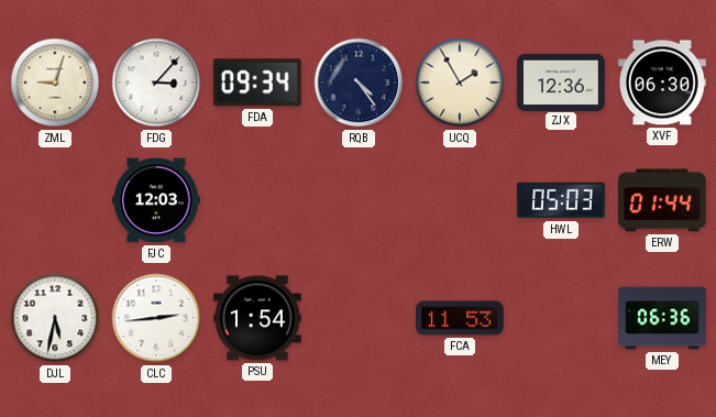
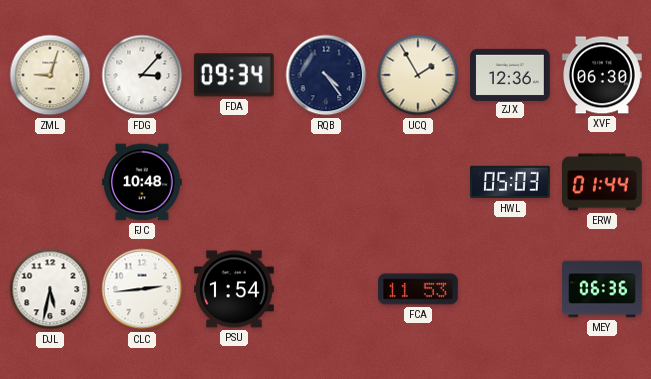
FJC: 12:03 -> 10:48
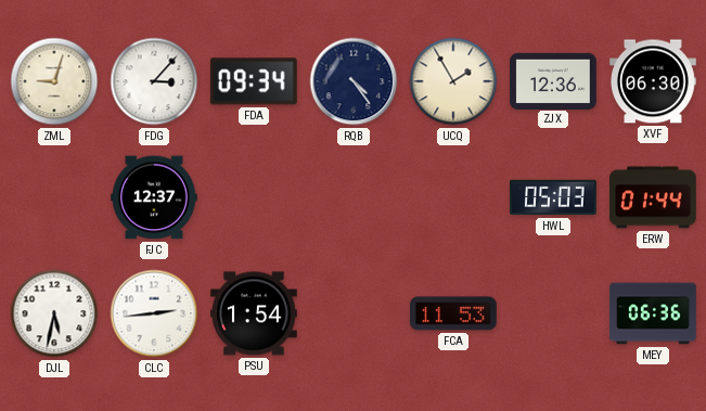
FJC: 10:48 -> 12:37
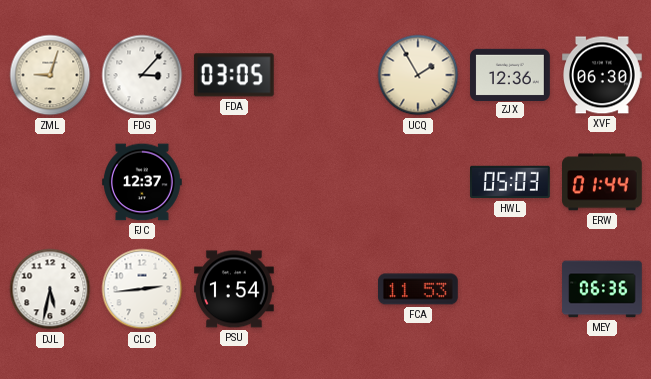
FDA: 09:34 -> 03:05
RQB: 4:24 -> none
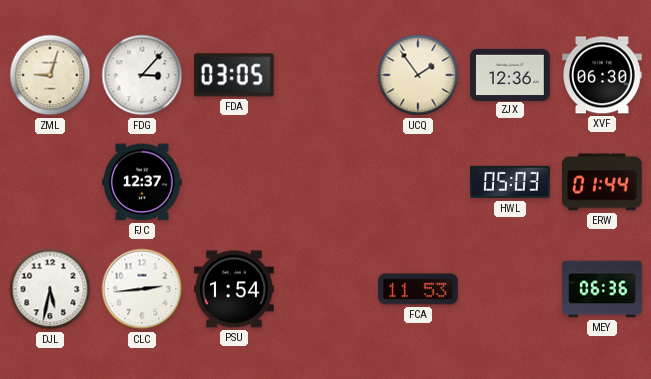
UCQ: 1:55 -> 1:54
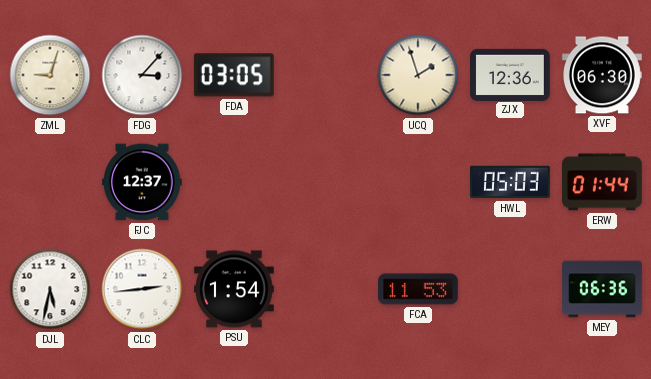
UCQ: 1:54 -> 1:57
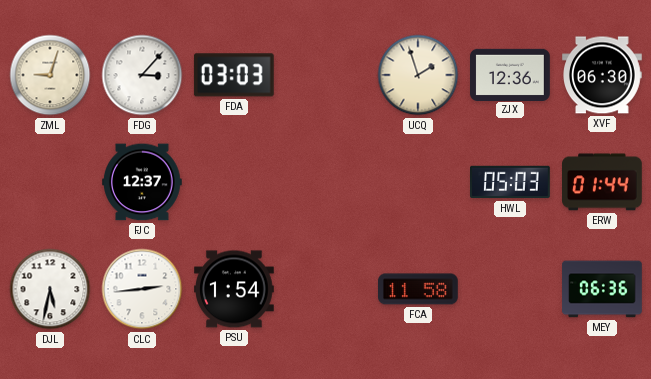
FDA: 03:05 -> 03:03
FCA: 11:53 -> 11:58
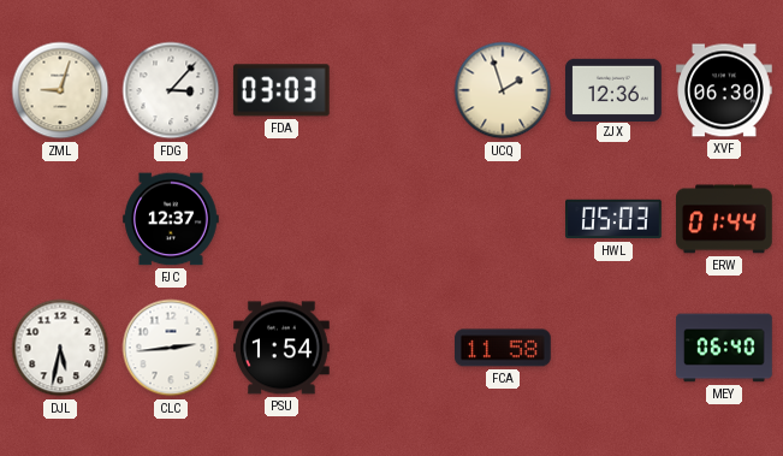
MEY: 06:36 -> 06:40
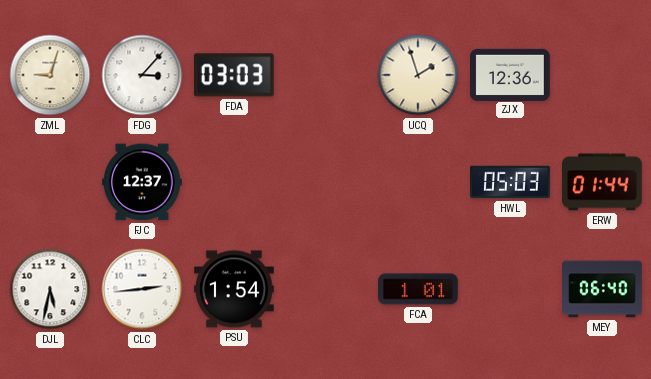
XVF: 06:30 -> none
FCA: 11:58 -> 1:01
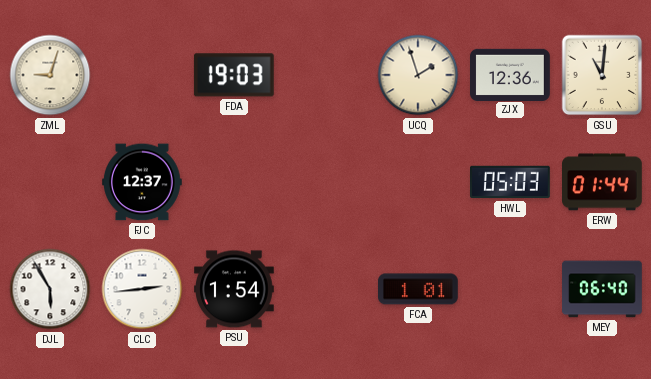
FDG: 3:07 -> none
FDA: 03:03 -> 19:03
GSU: none -> 11:01
DJL: 5:32 -> 5:55
